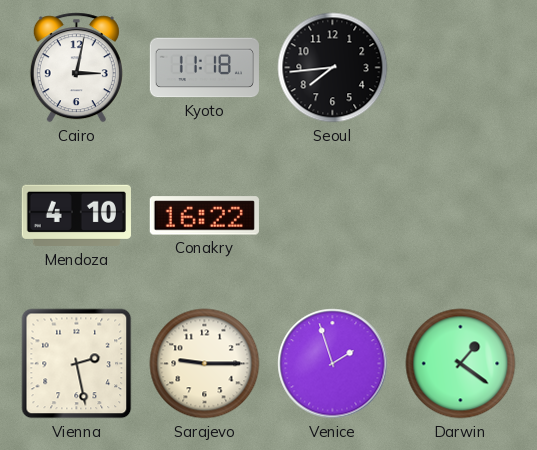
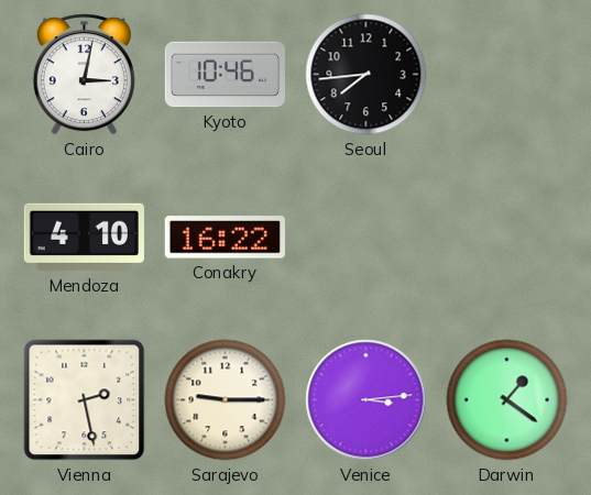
Kyoto: 11:18 -> 10:46
Venice: 1:57 -> 3:14
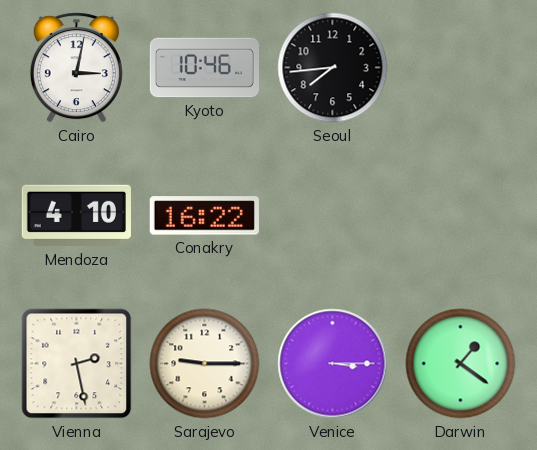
Venice: 3:14 -> 3:15
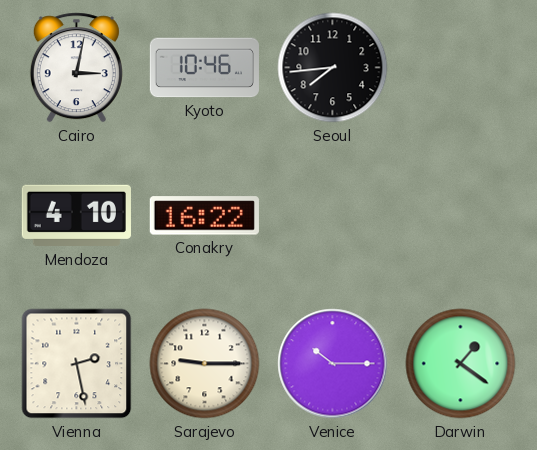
Venice: 3:15 -> 10:15
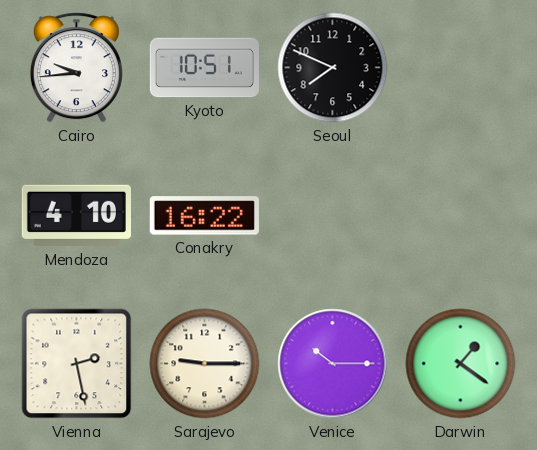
Cairo: 3:02 -> 9:44
Kyoto: 10:46 -> 10:51
Seoul: 7:44 -> 7:49
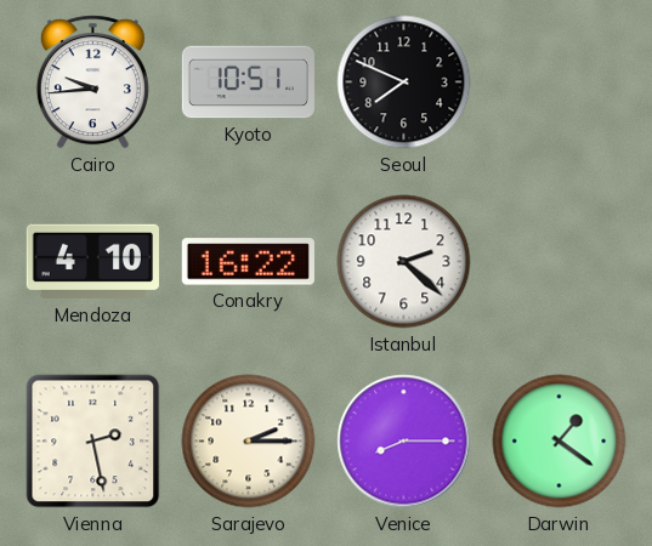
Istanbul: none -> 2:22
Sarajevo: 9:15 -> 2:15
Venice: 10:15 -> 8:15
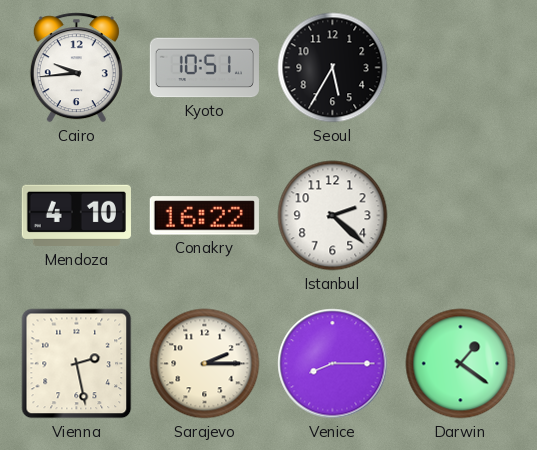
Seoul: 7:49 -> 5:35
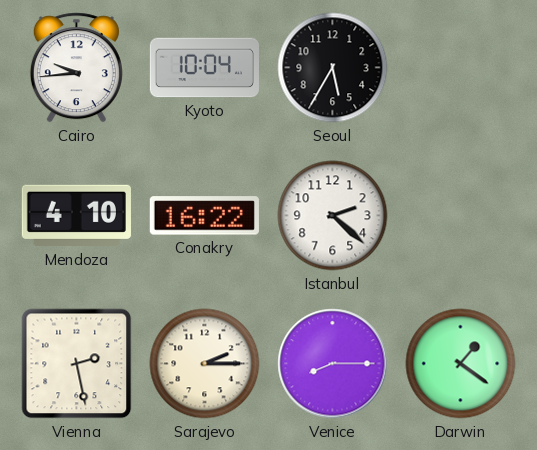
Kyoto: 10:51 -> 10:04
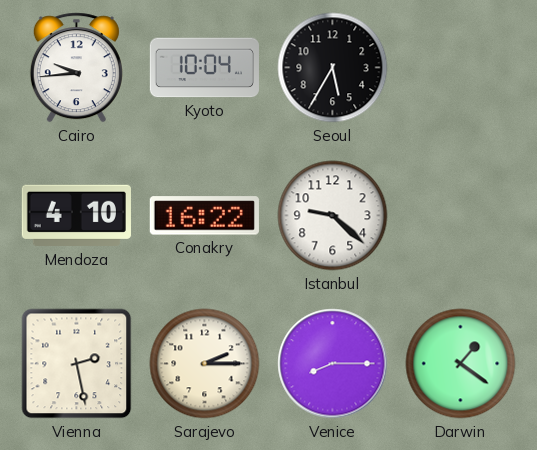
Istanbul: 2:22 -> 9:22
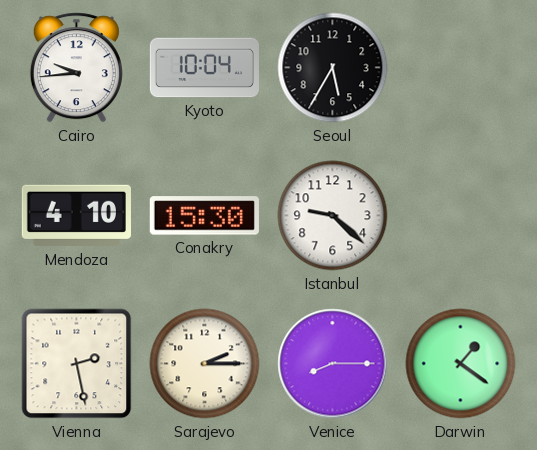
Conakry: 16:22 -> 15:30
